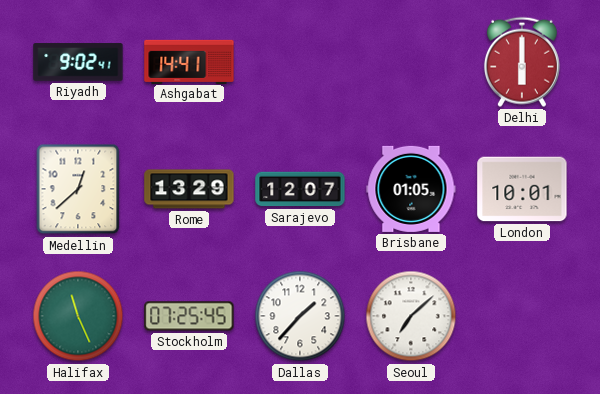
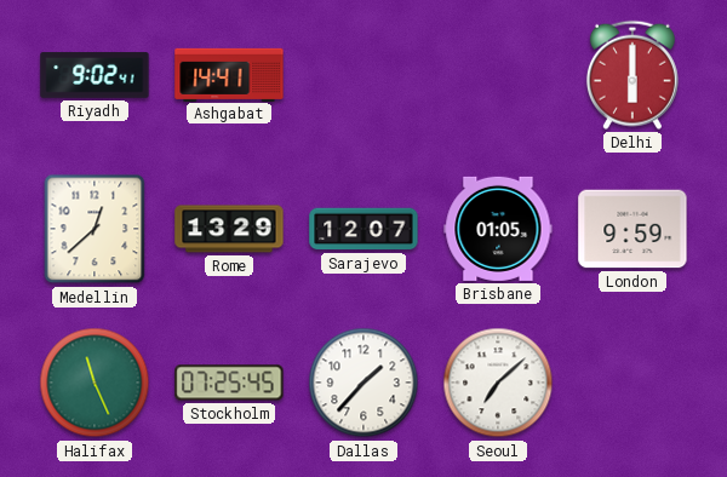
London: 10:01 -> 9:59
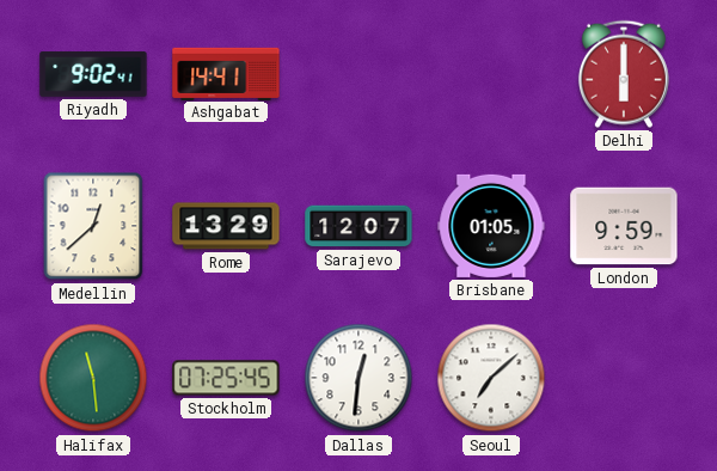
Halifax: 11:26 -> 11:29
Dallas: 1:37 -> 12:31
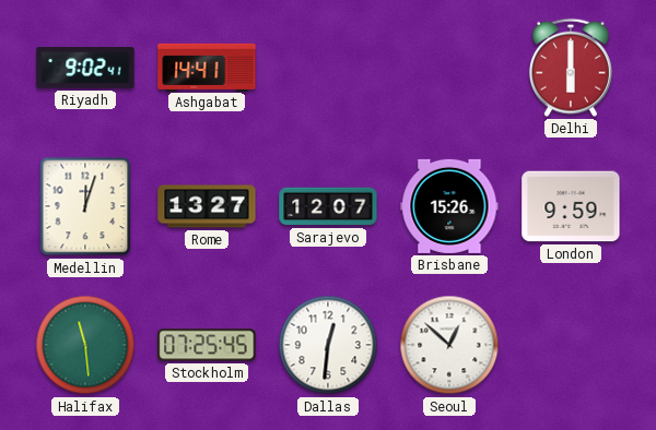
Medellin: 12:38 -> 12:03
Rome: 13:29 -> 13:27
Brisbane: 01:05 -> 15:26
Seoul: 7:08 -> 12:52
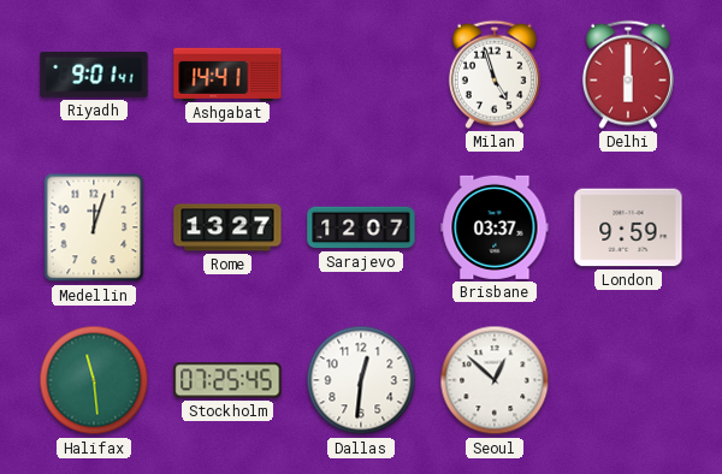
Riyadh: 9:02 -> 9:01
Milan: none -> 4:57
Brisbane: 15:26 -> 03:37
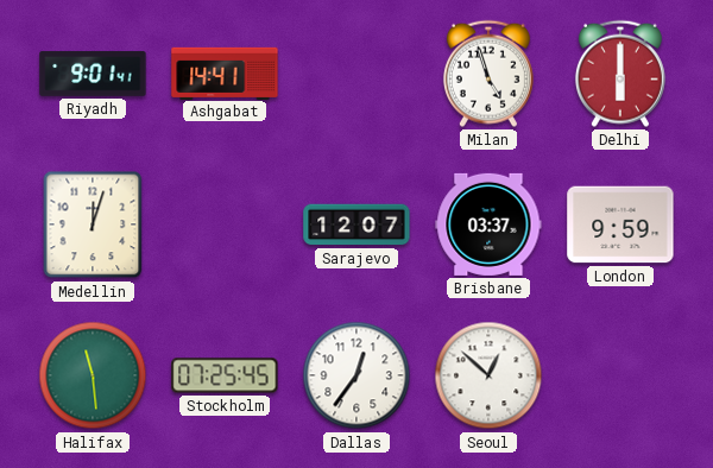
Rome: 13:27 -> none
Dallas: 12:31 -> 12:36
